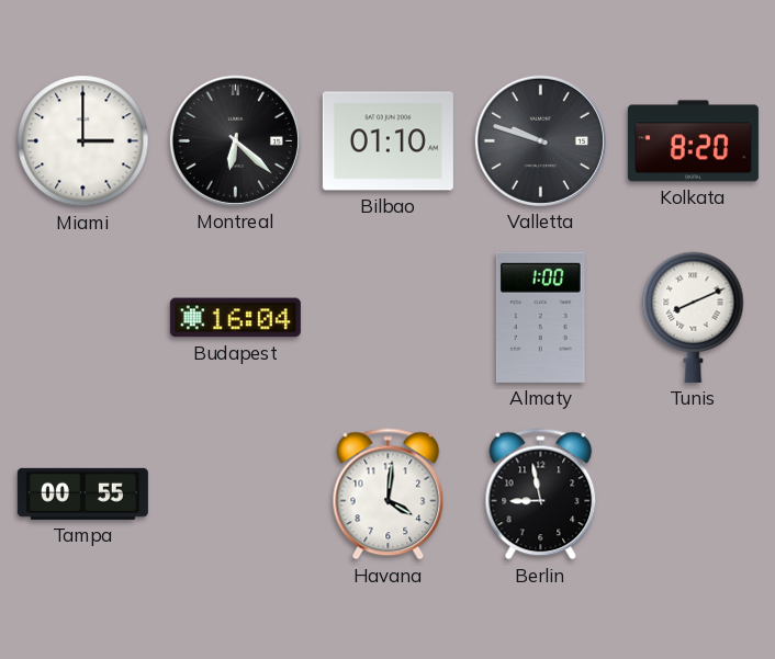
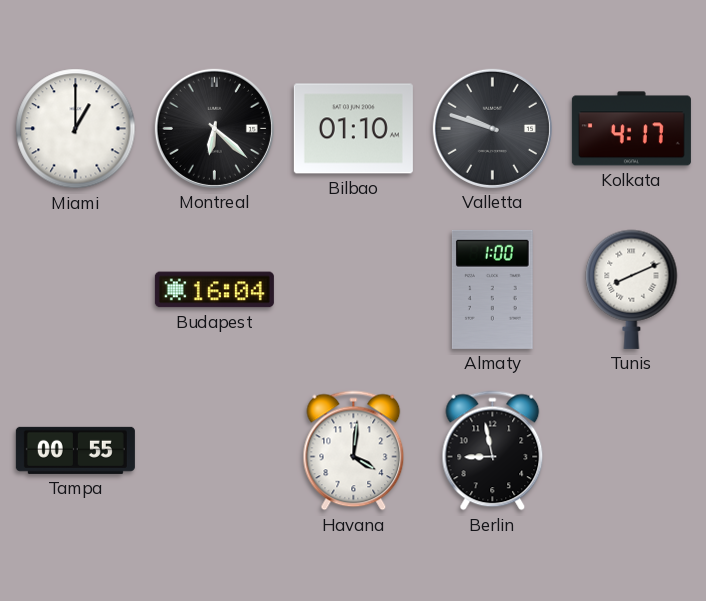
Miami: 3:00 -> 1:00
Kolkata: 8:20 -> 4:17
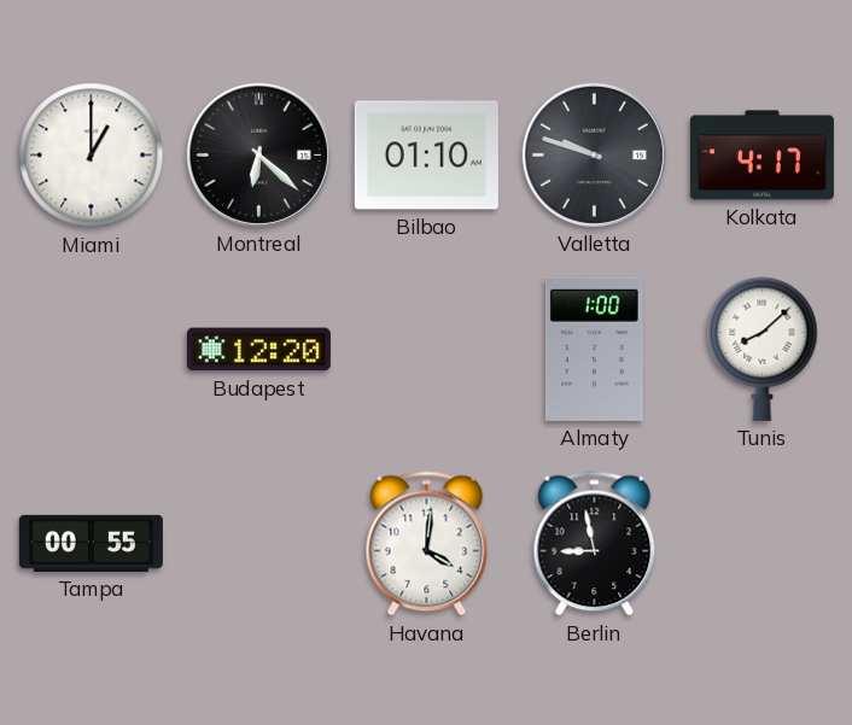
Budapest: 16:04 -> 12:20
Tunis: 8:11 -> 8:08
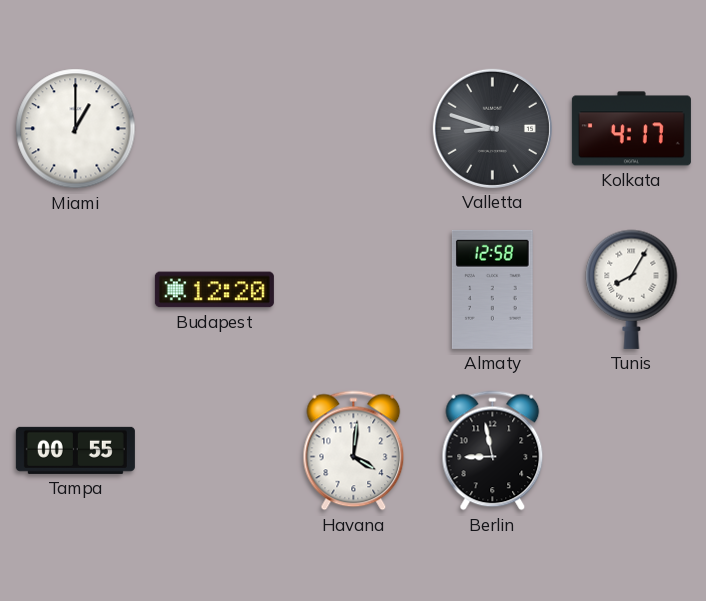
Montreal: 6:22 -> none
Bilbao: 01:10 -> none
Valletta: 9:48 -> 8:48
Almaty: 1:00 -> 12:58
Tunis: 8:08 -> 8:05
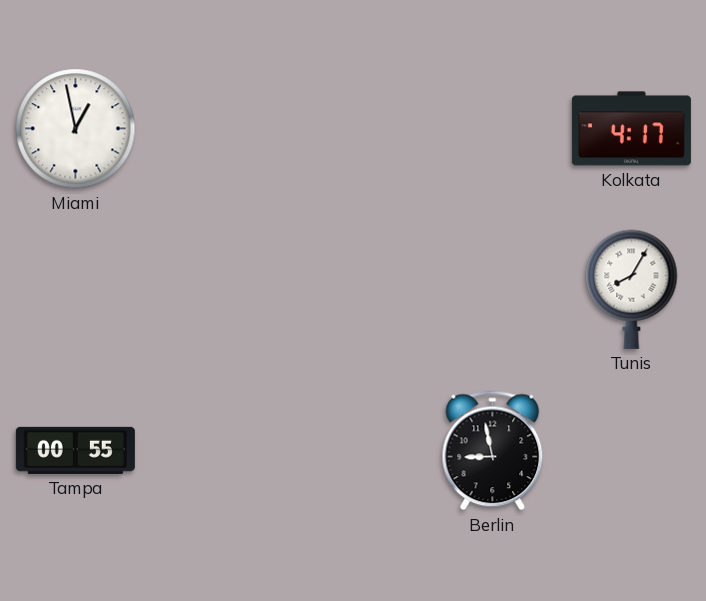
Miami: 1:00 -> 12:58
Valletta: 8:48 -> none
Budapest: 12:20 -> none
Almaty: 12:58 -> none
Havana: 4:01 -> none
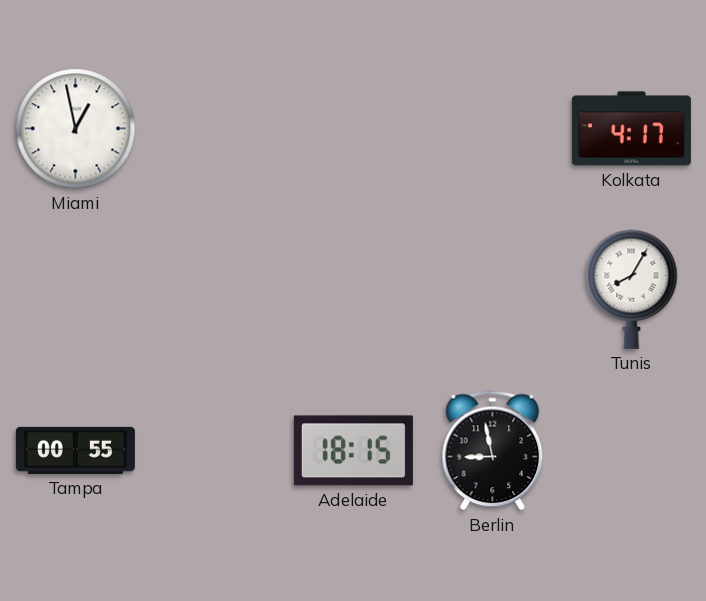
Adelaide: none -> 18:15
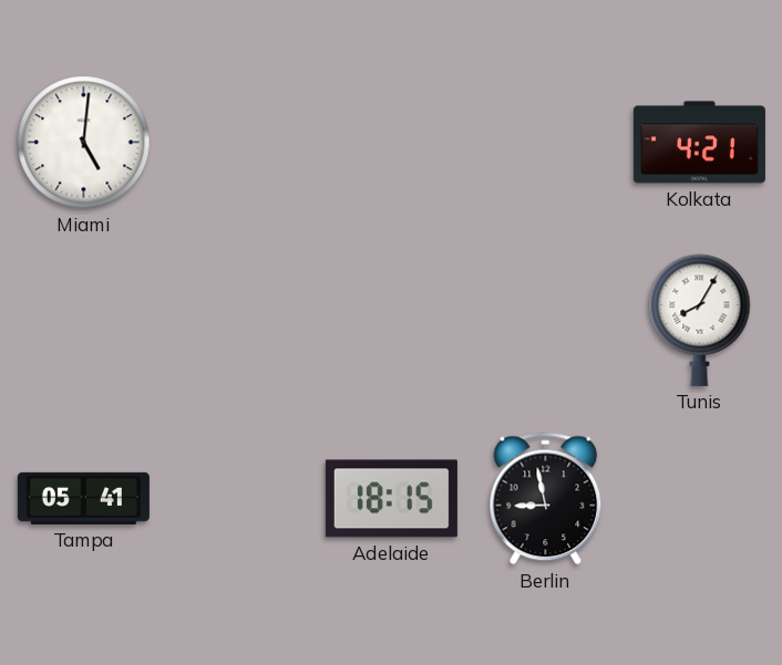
Miami: 12:58 -> 5:01
Kolkata: 4:17 -> 4:21
Tampa: 00:55 -> 05:41
